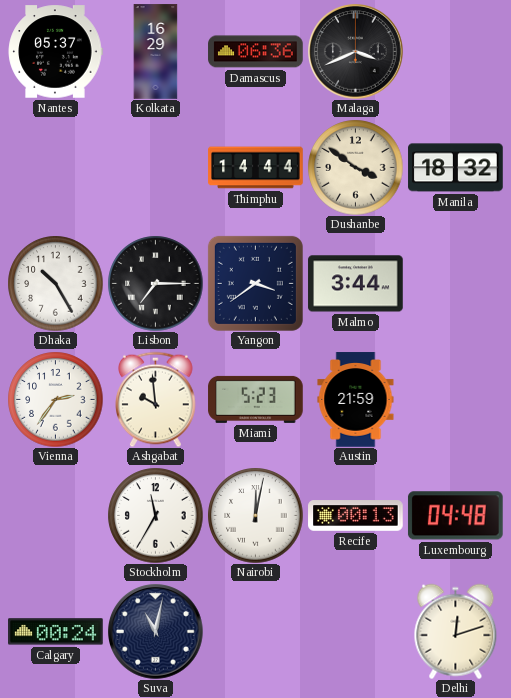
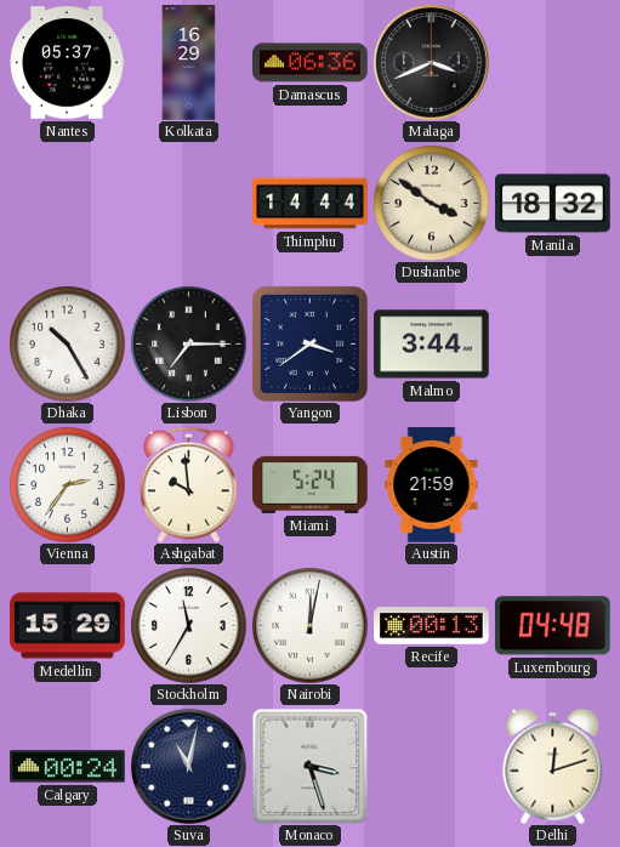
Miami: 5:23 -> 5:24
Medellin: none -> 15:29
Monaco: none -> 3:27
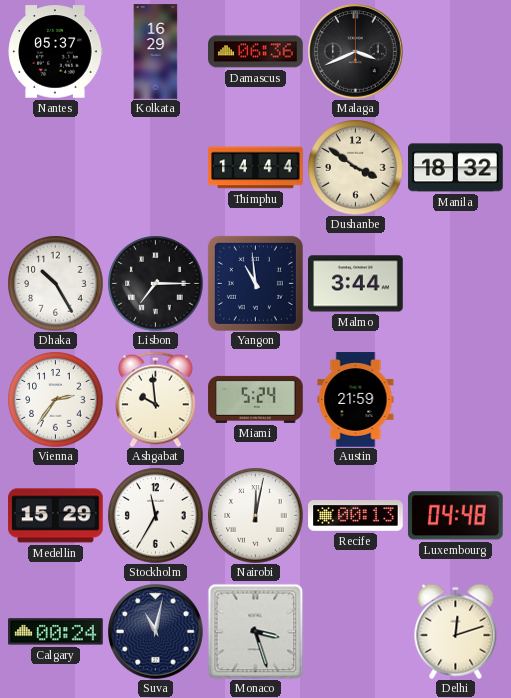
Yangon: 3:39 -> 10:59
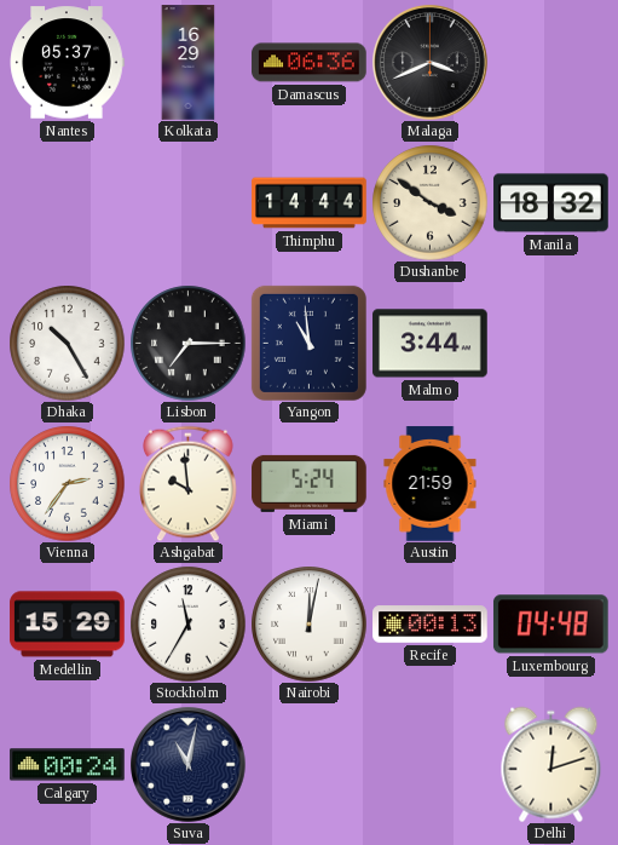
Monaco: 3:27 -> none
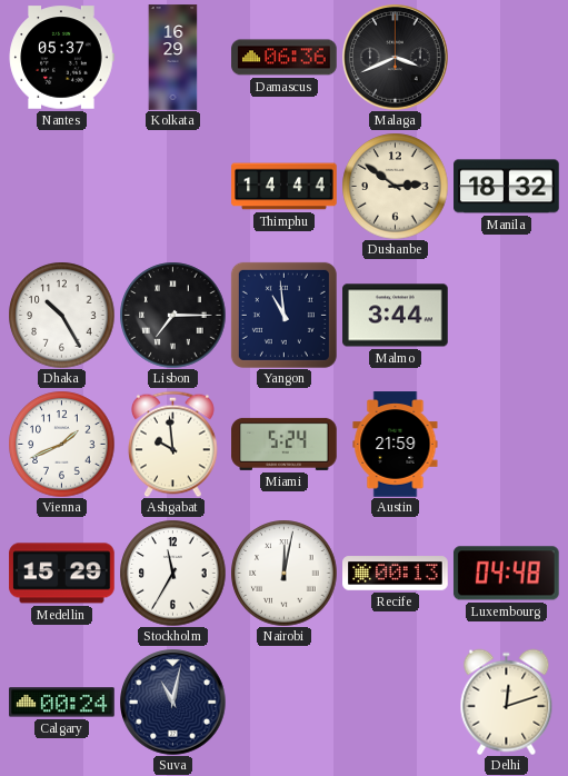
Dushanbe: 3:51 -> 2:51
Vienna: 2:36 -> 1:41
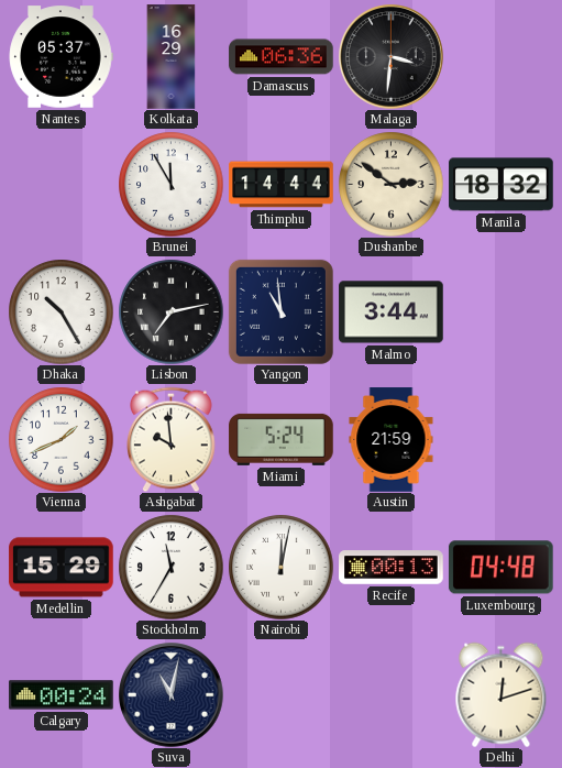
Malaga: 3:41 -> 3:31
Brunei: none -> 11:55
Lisbon: 7:15 -> 7:13
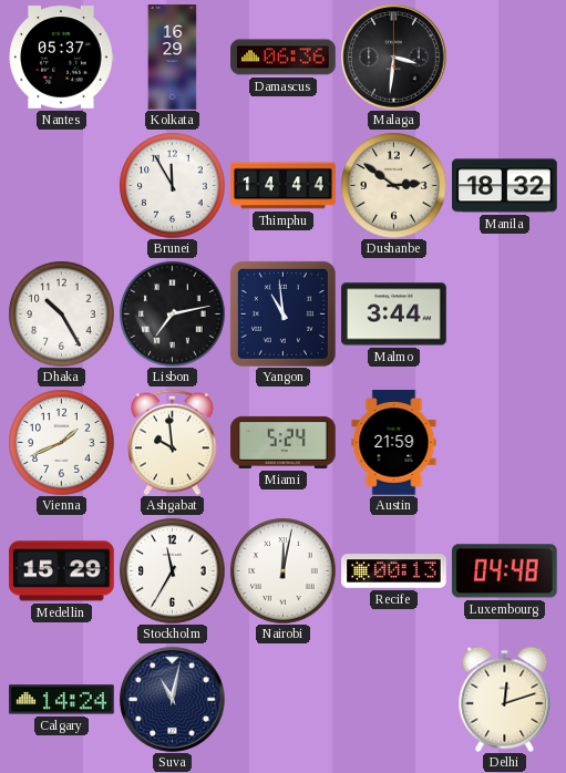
Calgary: 00:24 -> 14:24
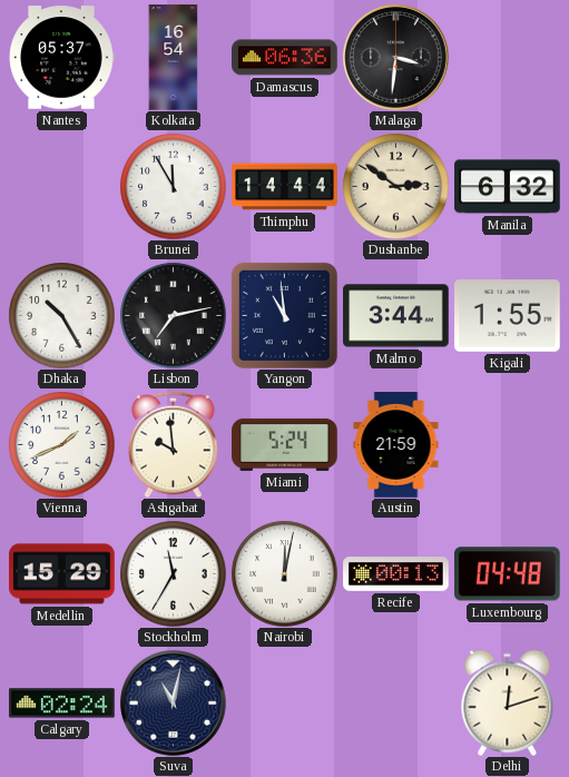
Kolkata: 16:29 -> 16:54
Manila: 18:32 -> 6:32
Kigali: none -> 1:55
Calgary: 14:24 -> 02:24
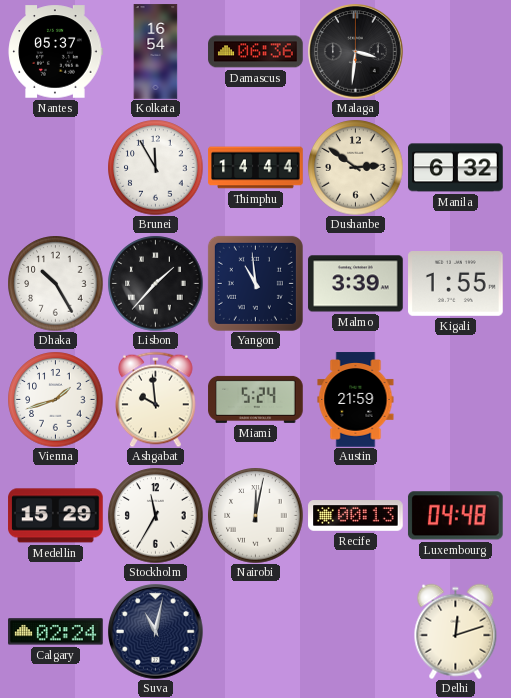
Lisbon: 7:13 -> 1:37
Malmo: 3:44 -> 3:39
Vienna: 1:41 -> 1:42
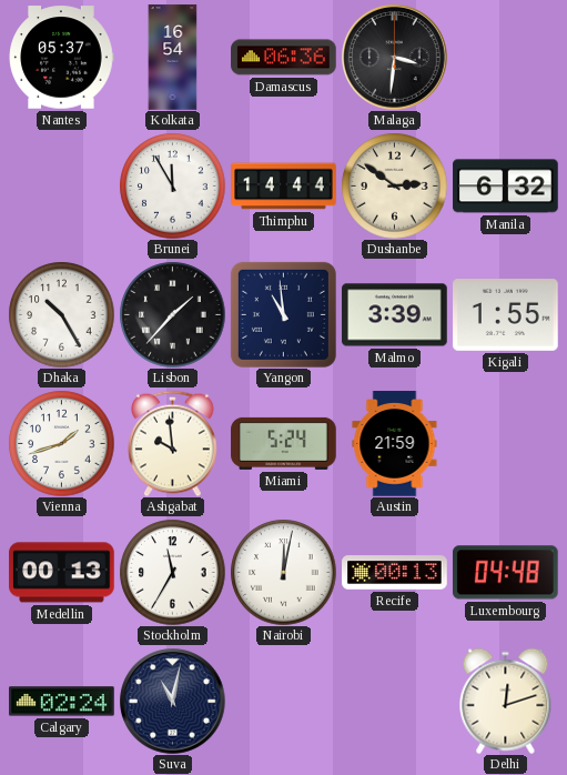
Medellin: 15:29 -> 00:13
